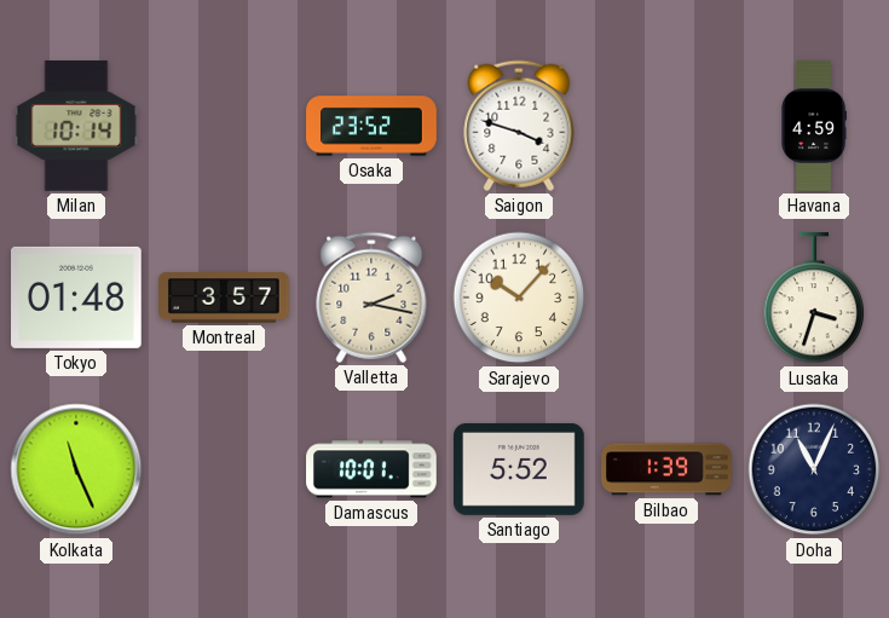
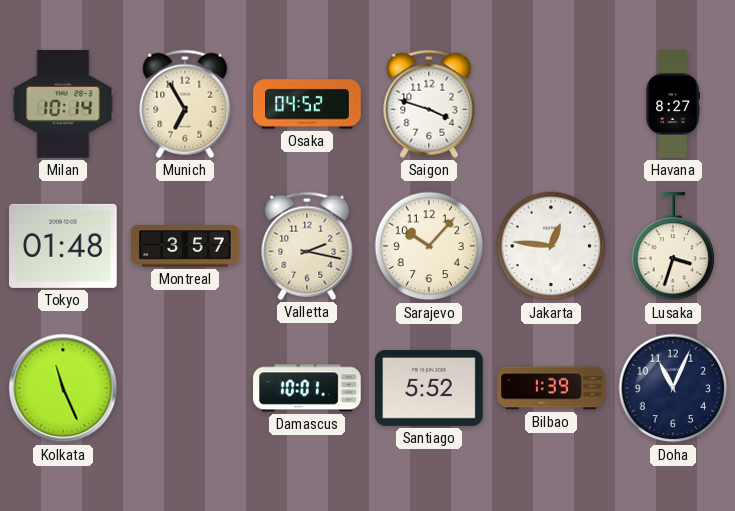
Munich: none -> 6:55
Osaka: 23:52 -> 04:52
Havana: 4:59 -> 8:27
Jakarta: none -> 12:46
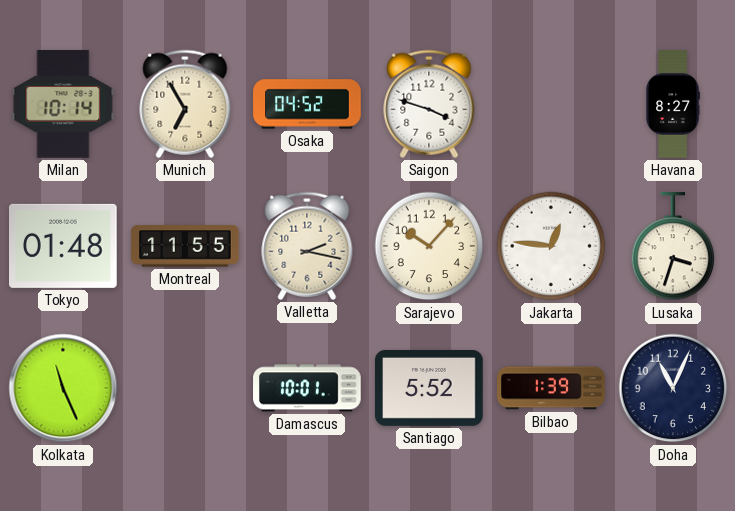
Montreal: 3:57 -> 11:55
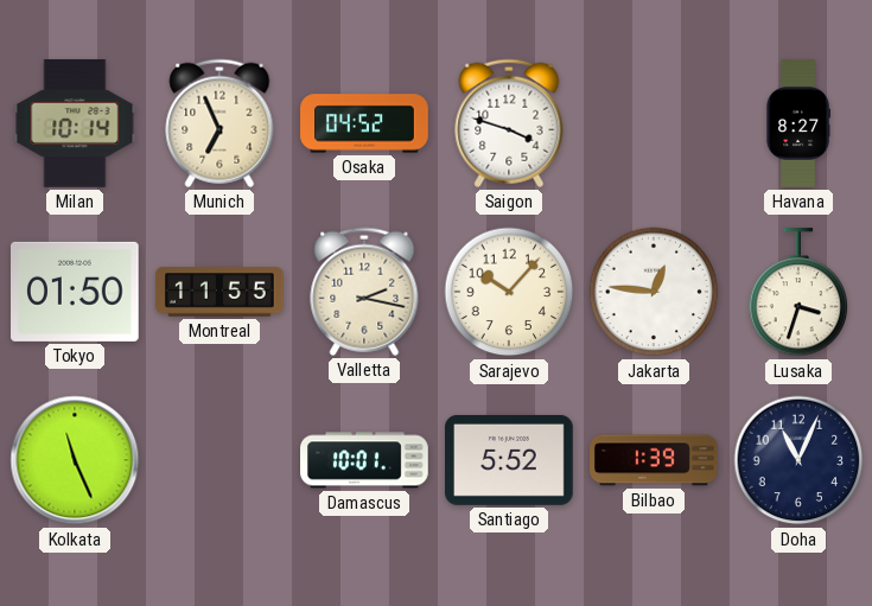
Munich: 6:55 -> 6:56
Tokyo: 01:48 -> 01:50
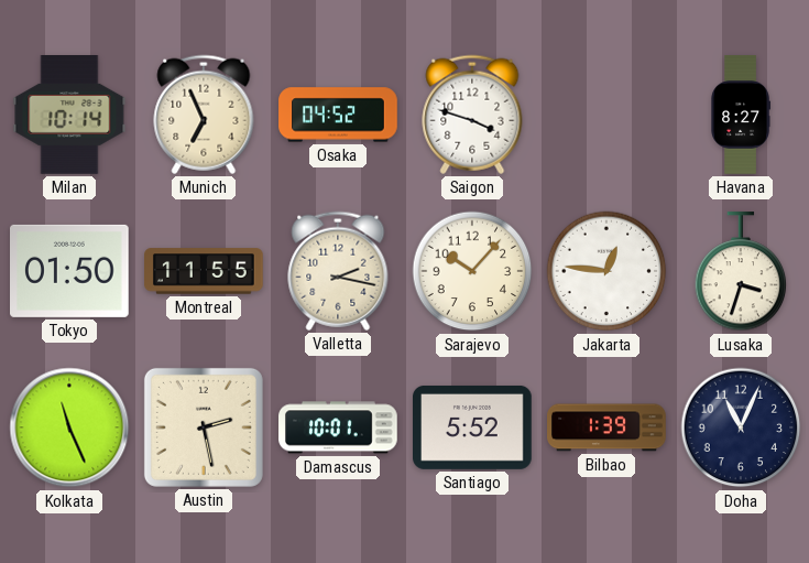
Austin: none -> 2:28
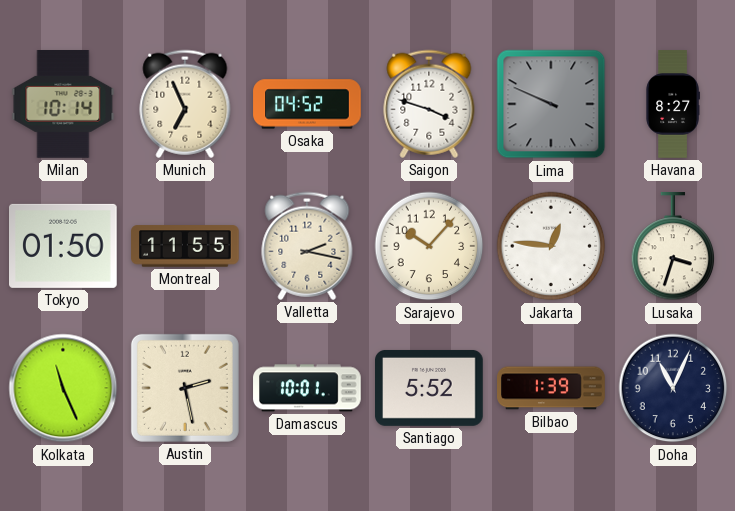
Lima: none -> 9:49
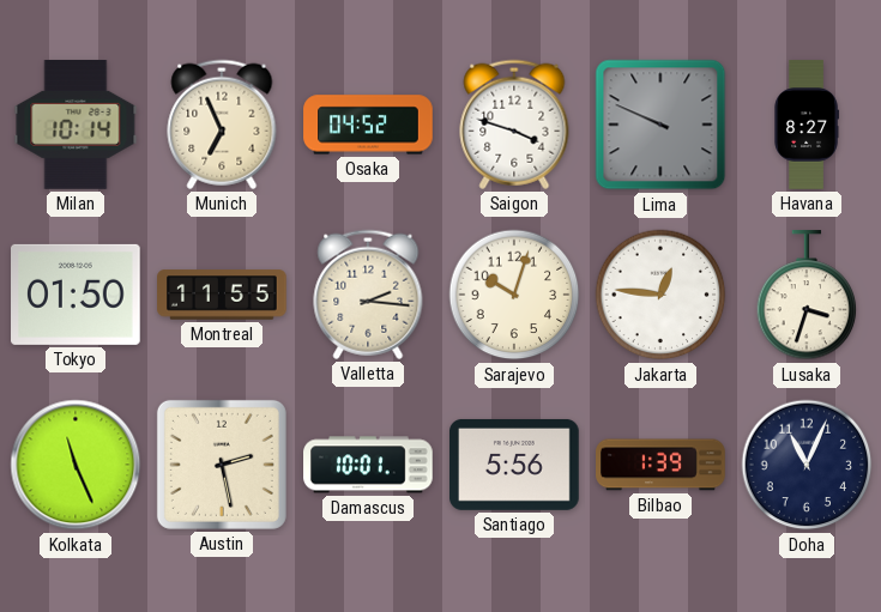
Valletta: 2:17 -> 2:16
Sarajevo: 10:07 -> 10:03
Santiago: 5:52 -> 5:56
